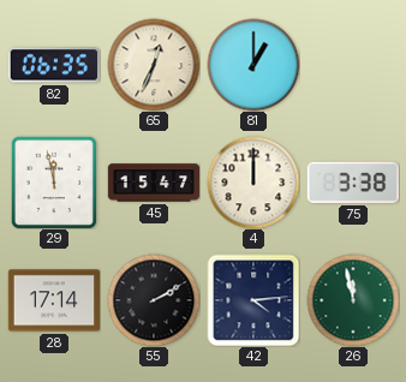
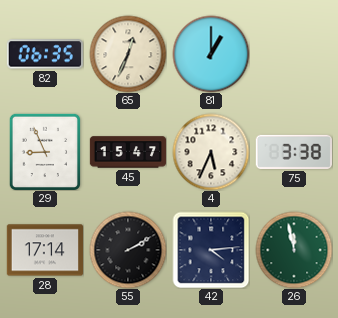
29: 11:58 -> 8:56
4: 12:00 -> 5:34
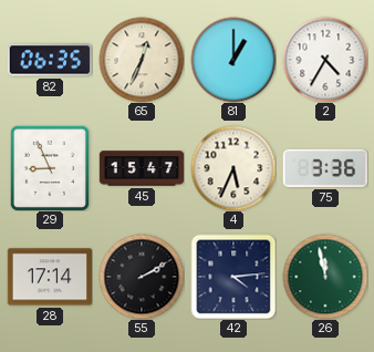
2: none -> 4:35
75: 3:38 -> 3:36
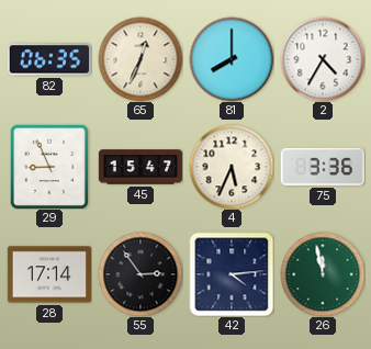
81: 1:00 -> 8:00
55: 2:10 -> 2:54
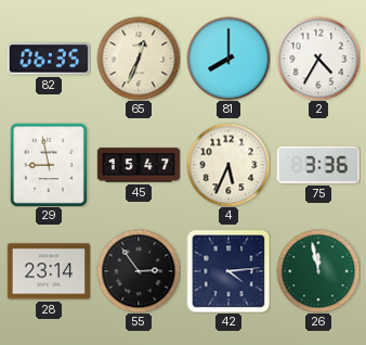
29: 8:56 -> 8:58
28: 17:14 -> 23:14
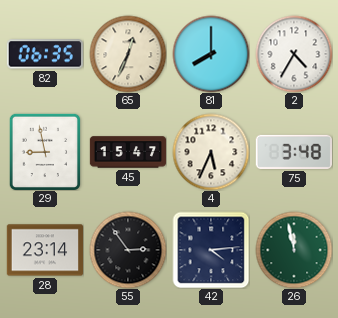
75: 3:36 -> 3:48
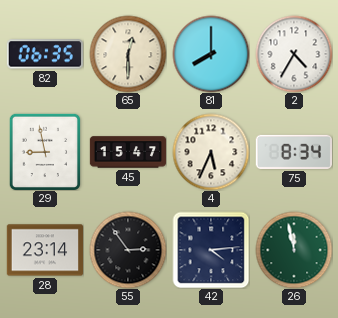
65: 12:34 -> 12:30
75: 3:48 -> 8:34
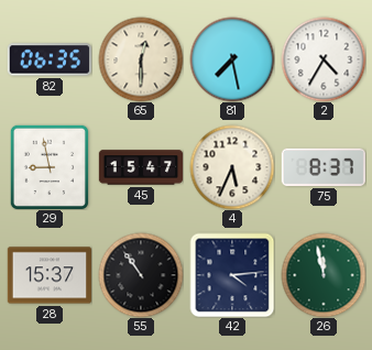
81: 8:00 -> 7:28
75: 8:34 -> 8:37
28: 23:14 -> 15:37
55: 2:54 -> 10:54
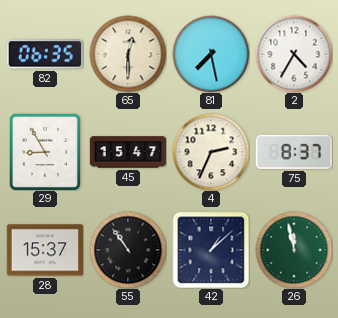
29: 8:58 -> 8:55
4: 5:34 -> 2:34
42: 4:14 -> 1:08
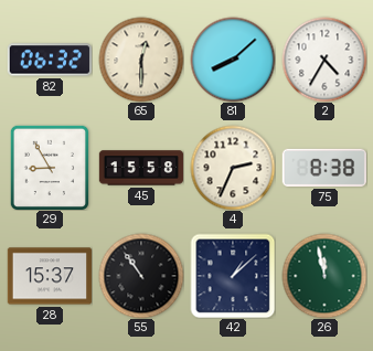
82: 06:35 -> 06:32
81: 7:28 -> 8:08
45: 15:47 -> 15:58
75: 8:37 -> 8:38
